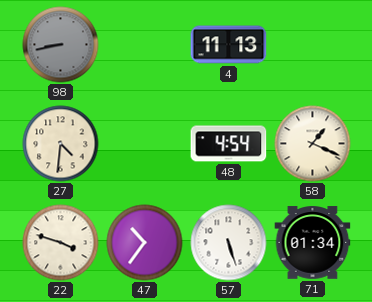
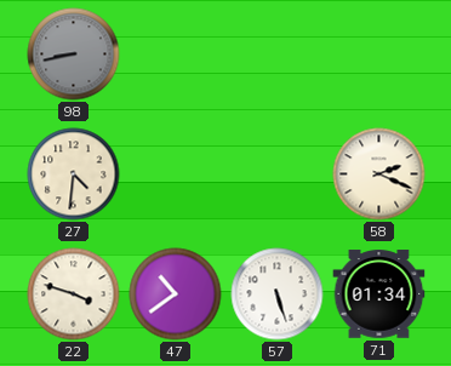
4: 11:13 -> none
48: 4:54 -> none
58: 1:19 -> 2:19
47: 10:36 -> 10:39
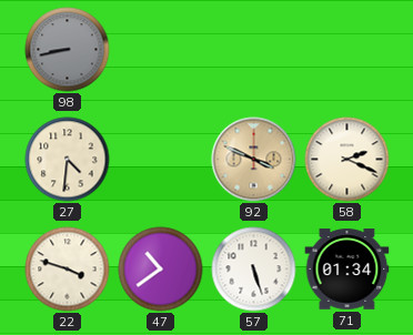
92: none -> 3:49
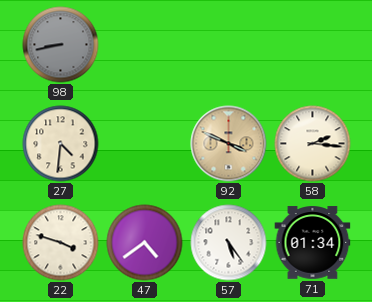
58: 2:19 -> 2:16
47: 10:39 -> 4:39
57: 5:27 -> 5:24
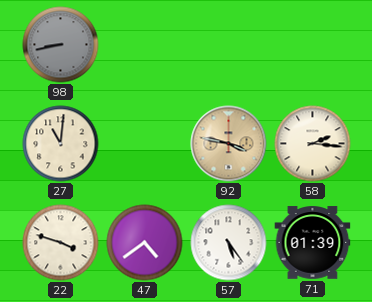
27: 4:31 -> 11:01
92: 3:49 -> 3:47
71: 01:34 -> 01:39
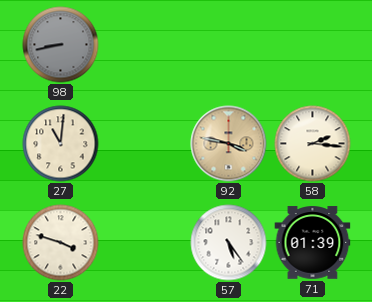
47: 4:39 -> none
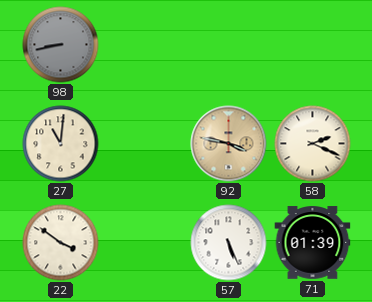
58: 2:16 -> 2:19
22: 3:48 -> 3:51
57: 5:24 -> 5:26
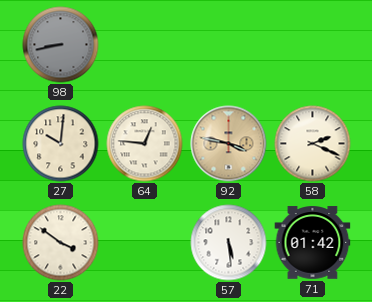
27: 11:01 -> 10:01
64: none -> 12:46
57: 5:26 -> 5:29
71: 01:39 -> 01:42
